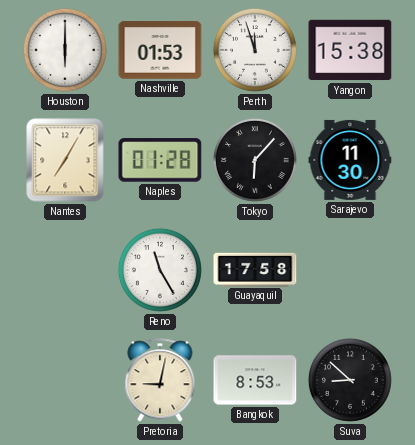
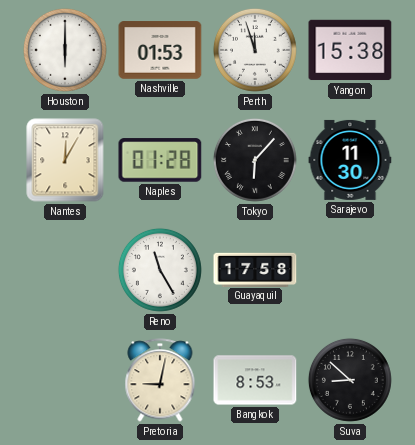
Nantes: 7:05 -> 12:05
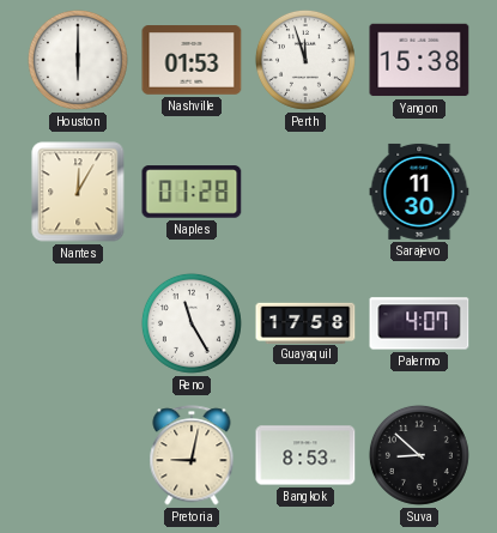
Tokyo: 6:07 -> none
Palermo: none -> 4:07
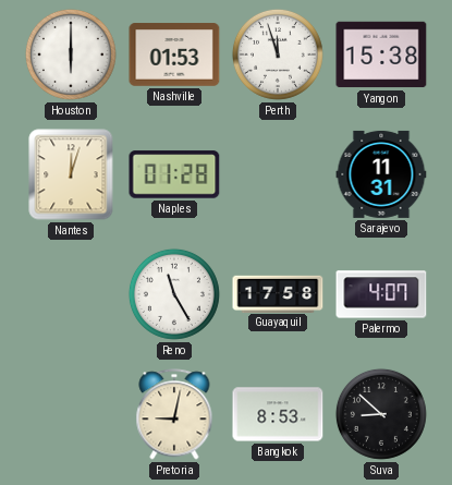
Nantes: 12:05 -> 12:03
Sarajevo: 11:30 -> 11:31
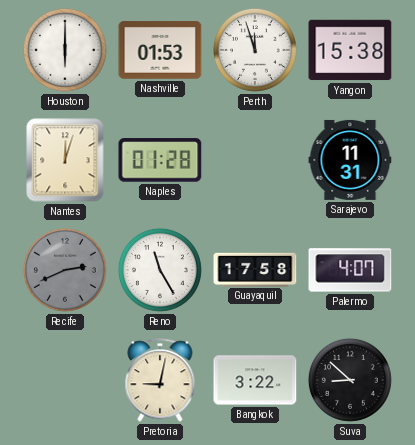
Recife: none -> 2:41
Bangkok: 8:53 -> 3:22
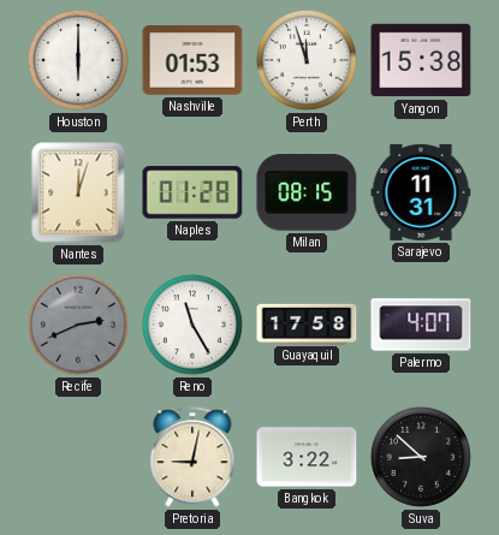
Milan: none -> 08:15
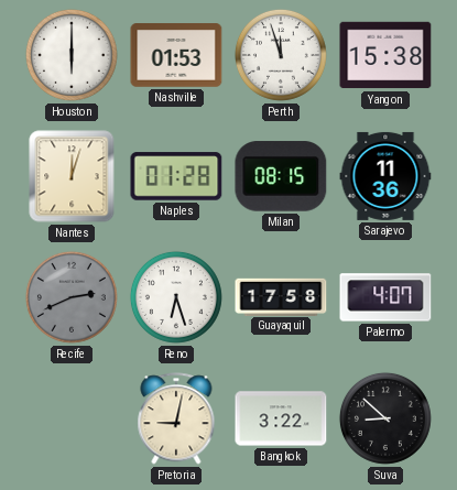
Sarajevo: 11:31 -> 11:36
Reno: 11:25 -> 6:27
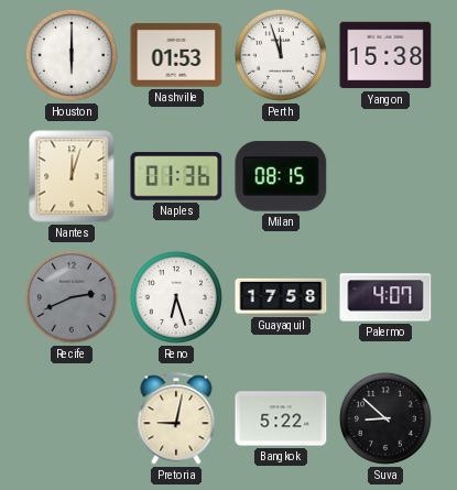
Naples: 01:28 -> 01:36
Sarajevo: 11:36 -> none
Bangkok: 3:22 -> 5:22
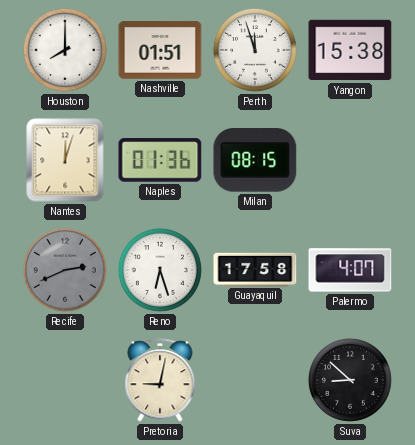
Houston: 6:00 -> 8:00
Nashville: 01:53 -> 01:51
Bangkok: 5:22 -> none
